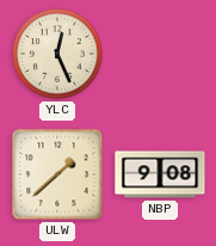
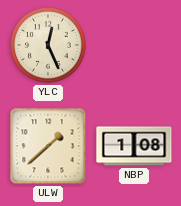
NBP: 9:08 -> 1:08
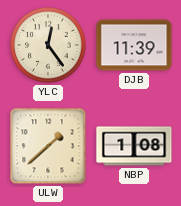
YLC: 12:26 -> 12:24
DJB: none -> 11:39
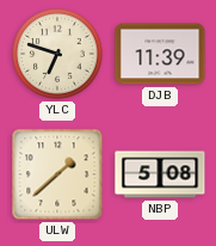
YLC: 12:24 -> 6:48
NBP: 1:08 -> 5:08
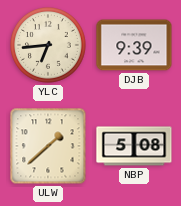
YLC: 6:48 -> 6:44
DJB: 11:39 -> 9:39
